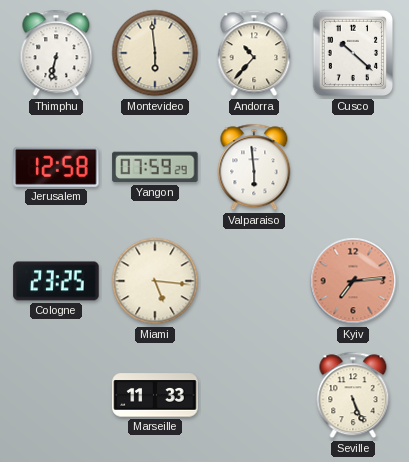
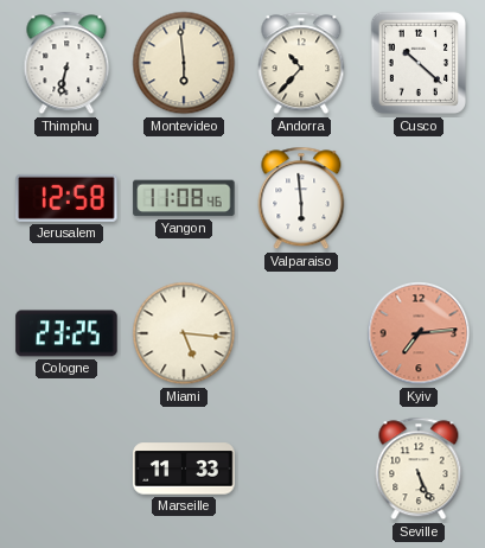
Yangon: 07:59 -> 11:08
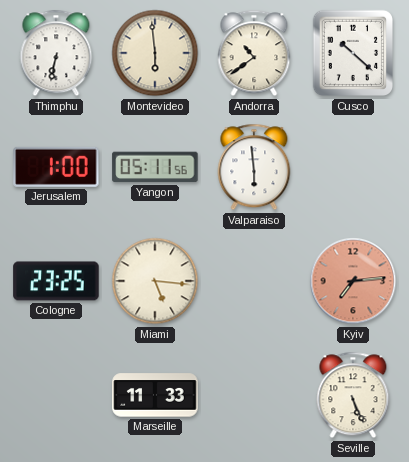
Andorra: 10:37 -> 10:39
Jerusalem: 12:58 -> 1:00
Yangon: 11:08 -> 05:11
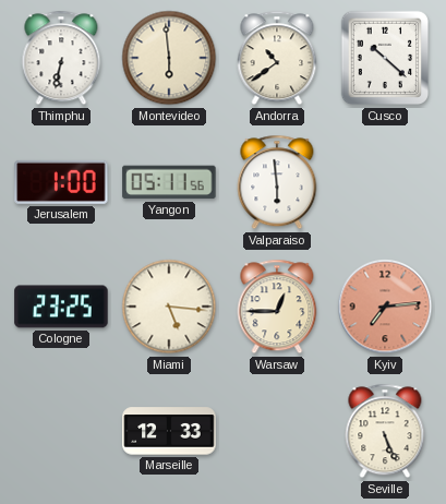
Warsaw: none -> 12:45
Marseille: 11:33 -> 12:33
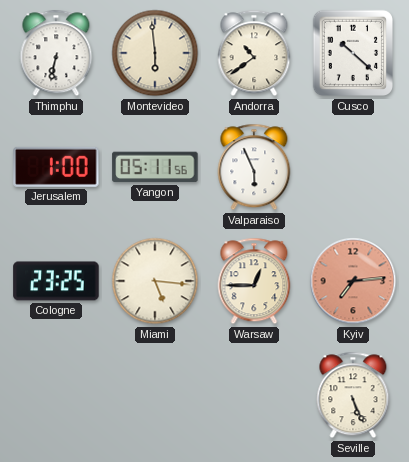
Valparaiso: 5:59 -> 5:56
Marseille: 12:33 -> none
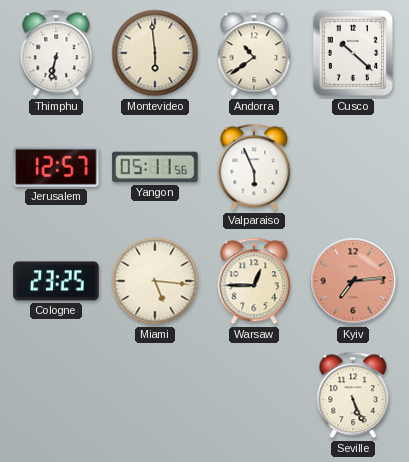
Jerusalem: 1:00 -> 12:57
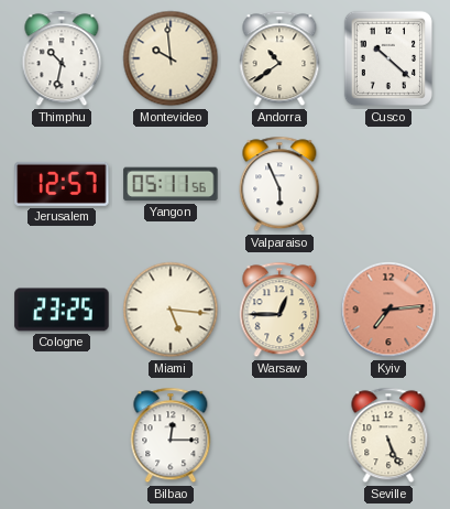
Thimphu: 6:32 -> 10:32
Montevideo: 5:59 -> 9:59
Bilbao: none -> 12:15
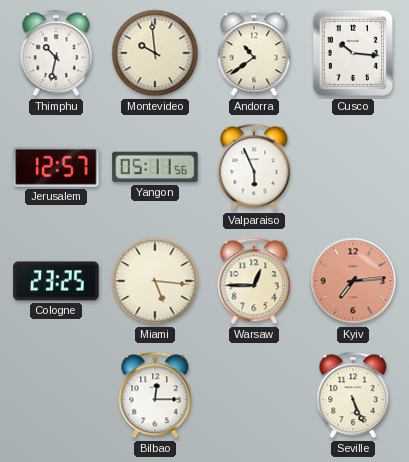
Cusco: 10:22 -> 10:16
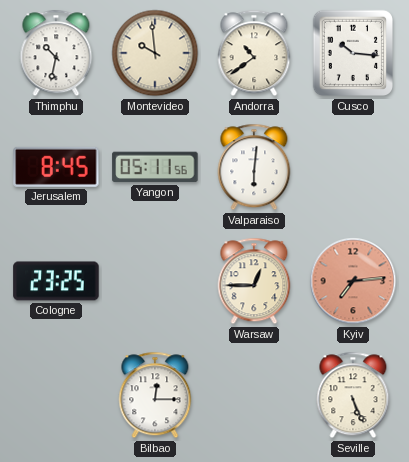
Jerusalem: 12:57 -> 8:45
Valparaiso: 5:56 -> 6:01
Miami: 5:16 -> none
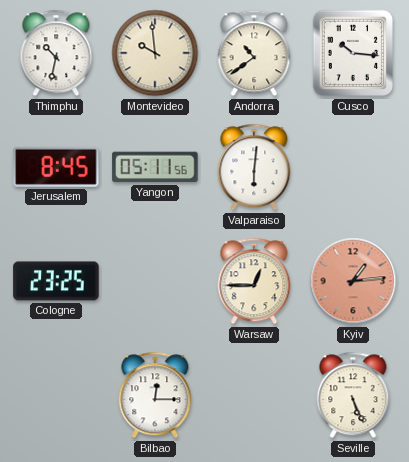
Kyiv: 7:14 -> 1:14
